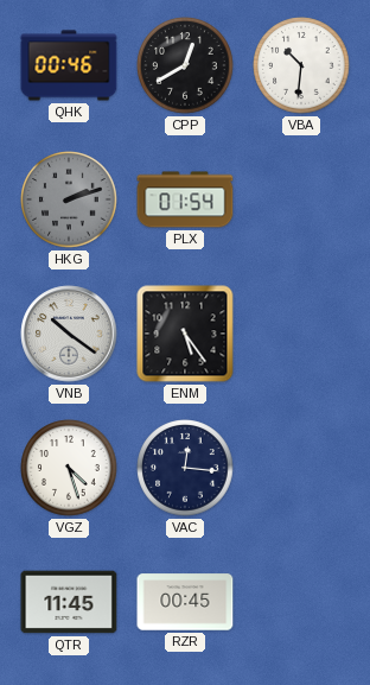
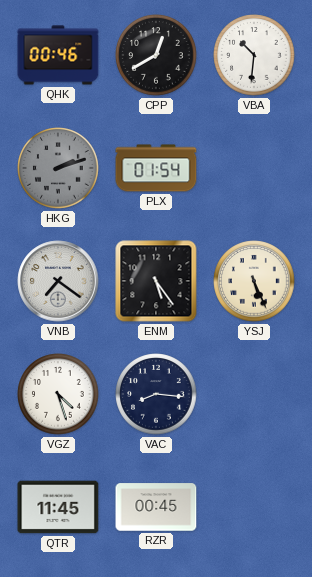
VNB: 10:21 -> 7:21
YSJ: none -> 5:26
VAC: 12:16 -> 8:16
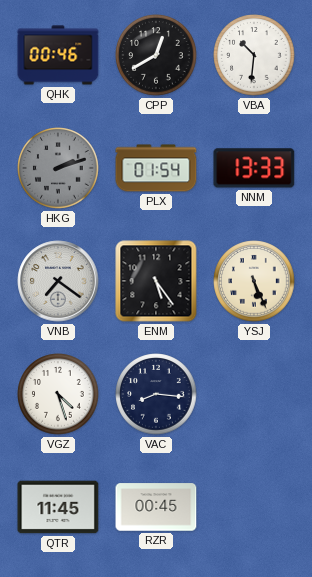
NNM: none -> 13:33
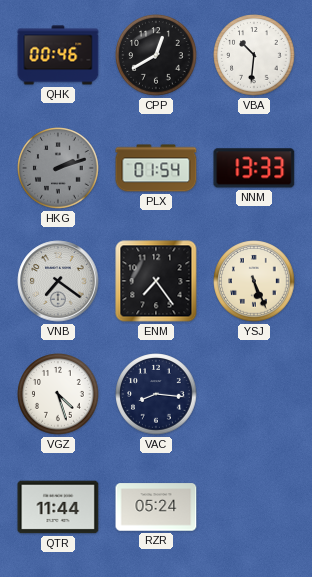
ENM: 5:24 -> 7:24
QTR: 11:45 -> 11:44
RZR: 00:45 -> 05:24
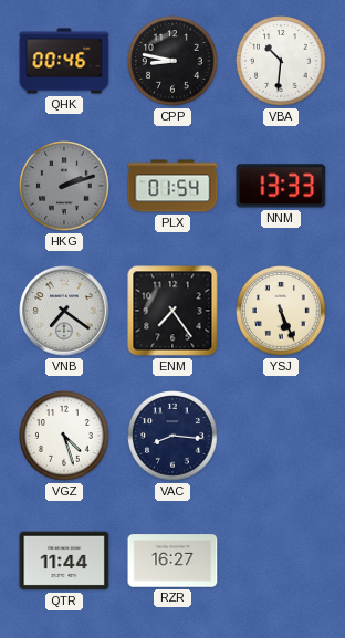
CPP: 12:40 -> 8:47
RZR: 05:24 -> 16:27
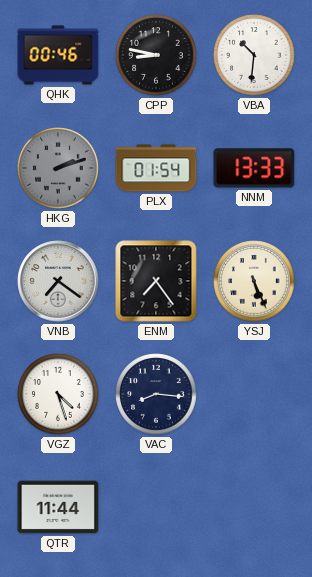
RZR: 16:27 -> none
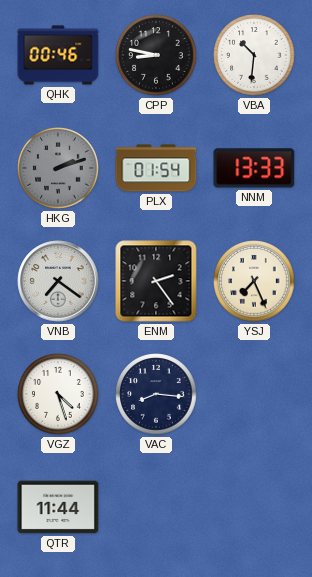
ENM: 7:24 -> 2:24
YSJ: 5:26 -> 7:26
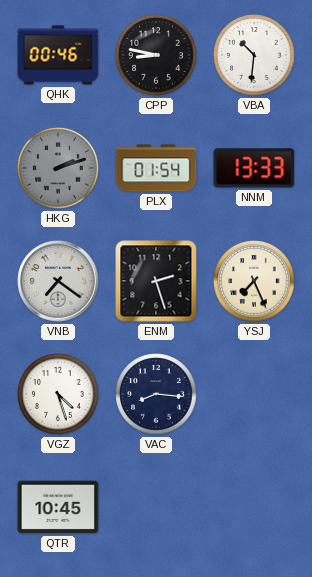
ENM: 2:24 -> 2:27
QTR: 11:44 -> 10:45
